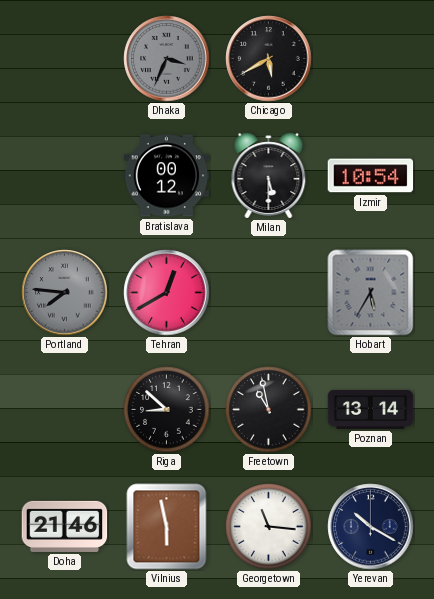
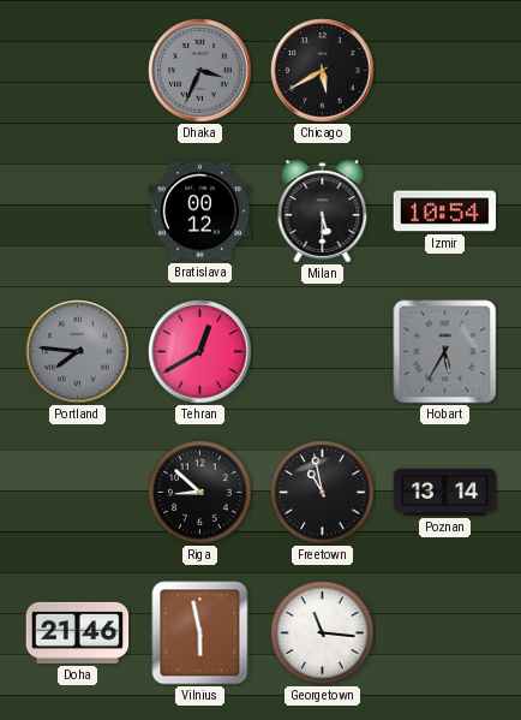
Yerevan: 10:20 -> none
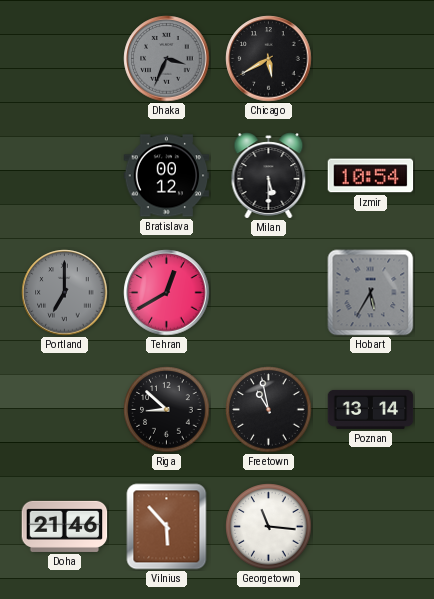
Portland: 7:46 -> 7:00
Vilnius: 5:58 -> 5:53
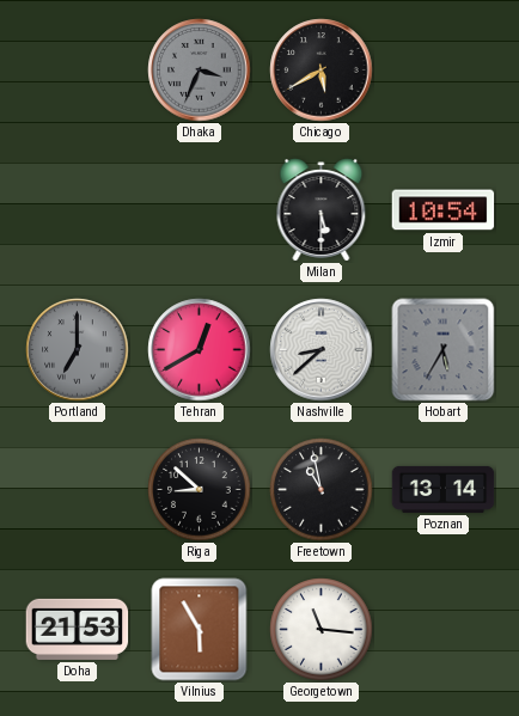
Bratislava: 00:12 -> none
Nashville: none -> 8:38
Doha: 21:46 -> 21:53
Vilnius: 5:53 -> 5:55
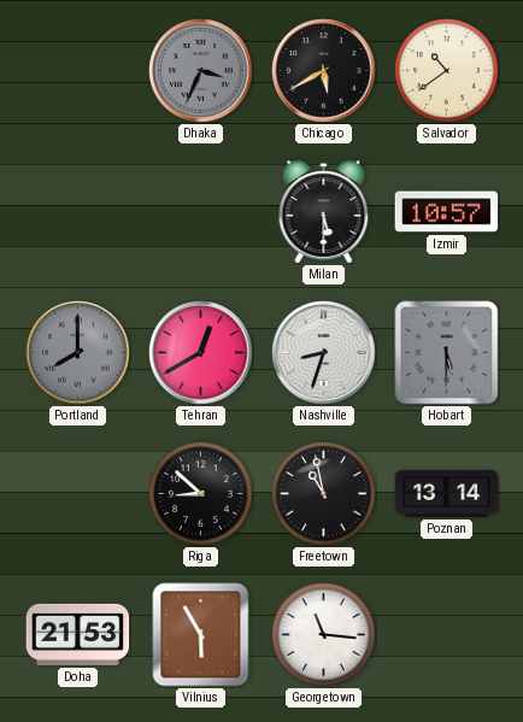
Salvador: none -> 10:39
Izmir: 10:54 -> 10:57
Portland: 7:00 -> 8:00
Nashville: 8:38 -> 8:33
Hobart: 5:35 -> 5:30
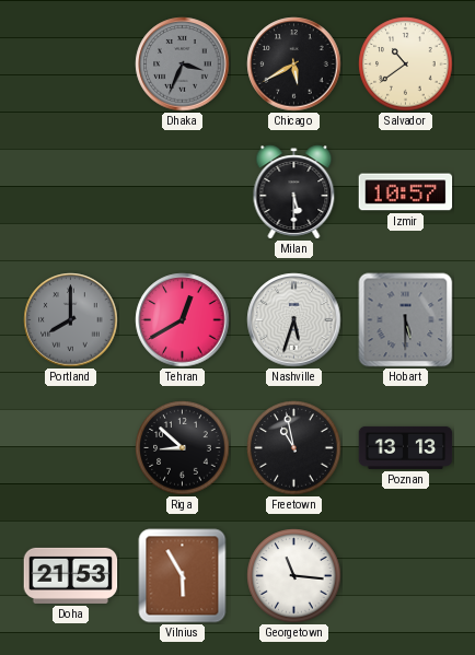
Nashville: 8:33 -> 5:33
Poznan: 13:14 -> 13:13
